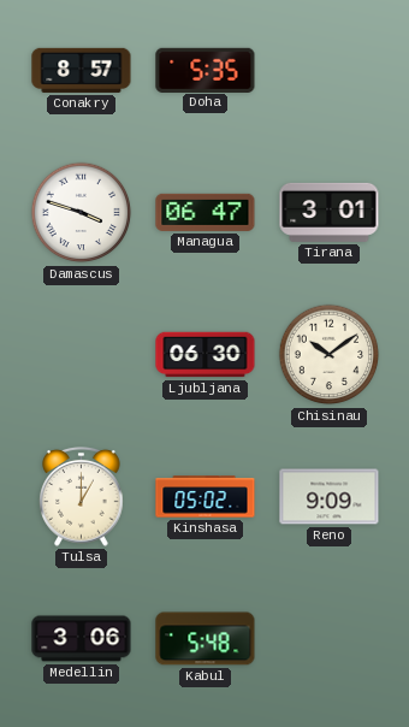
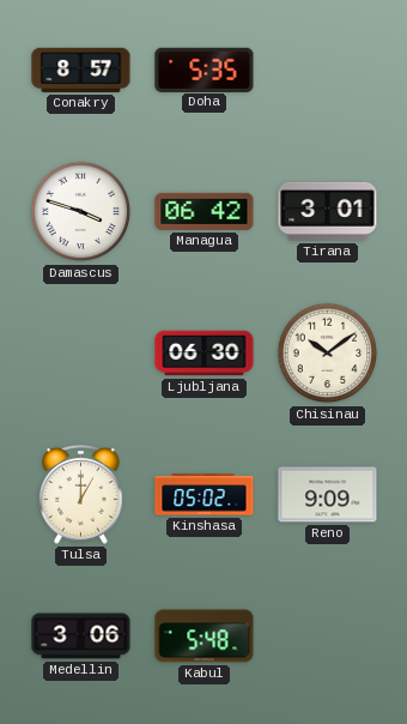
Managua: 06:47 -> 06:42
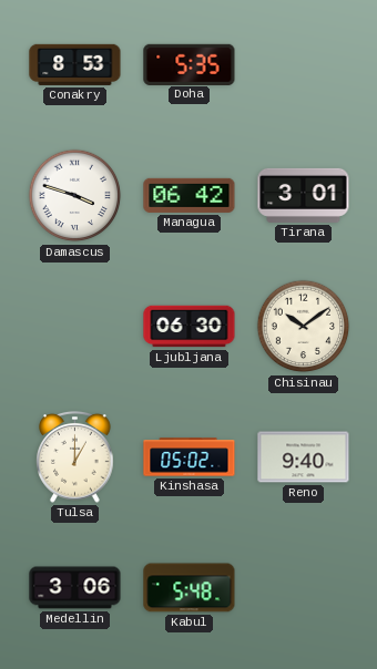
Conakry: 8:57 -> 8:53
Reno: 9:09 -> 9:40
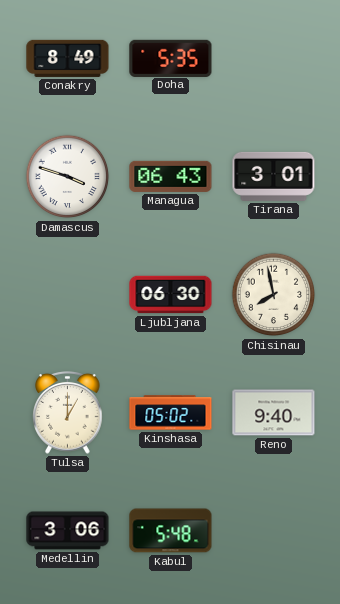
Conakry: 8:53 -> 8:49
Managua: 06:42 -> 06:43
Chisinau: 10:09 -> 7:58
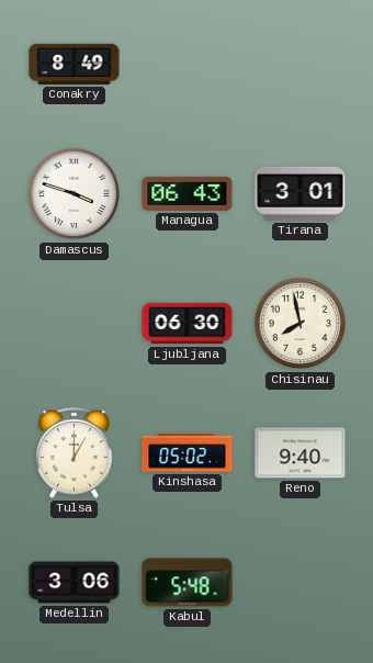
Doha: 5:35 -> none
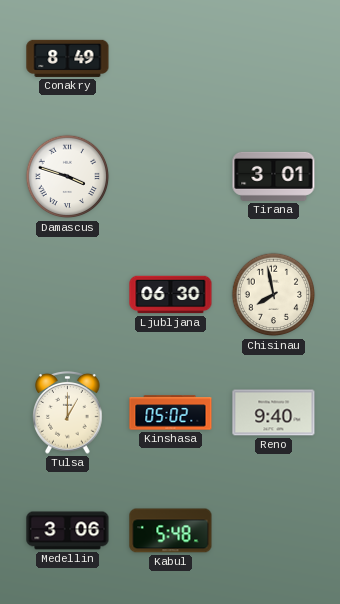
Managua: 06:43 -> none
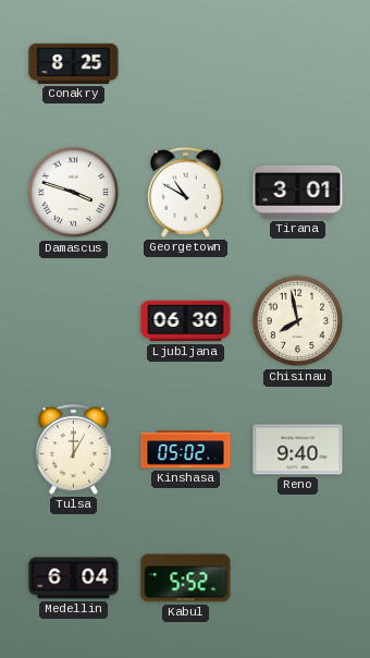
Conakry: 8:49 -> 8:25
Georgetown: none -> 10:50
Medellin: 3:06 -> 6:04
Kabul: 5:48 -> 5:52
